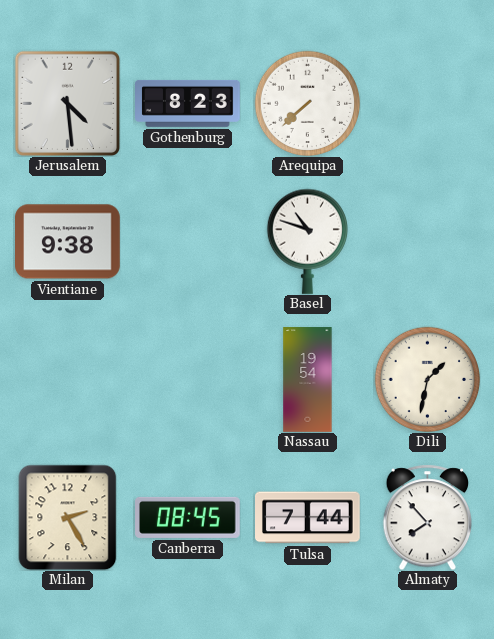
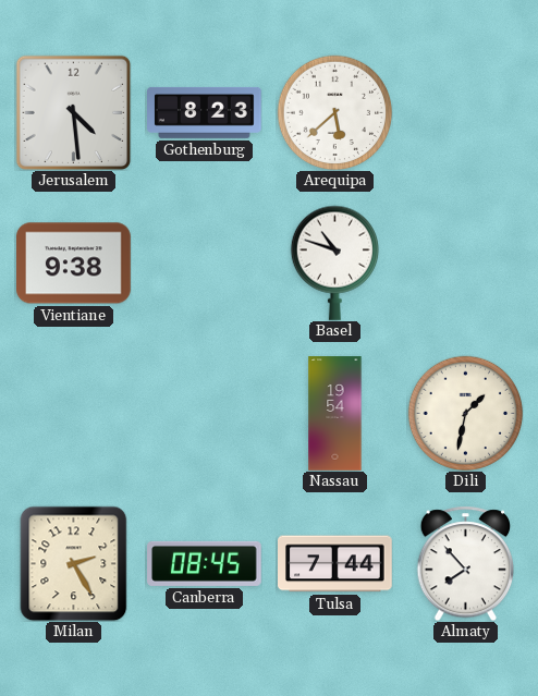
Arequipa: 7:38 -> 5:38
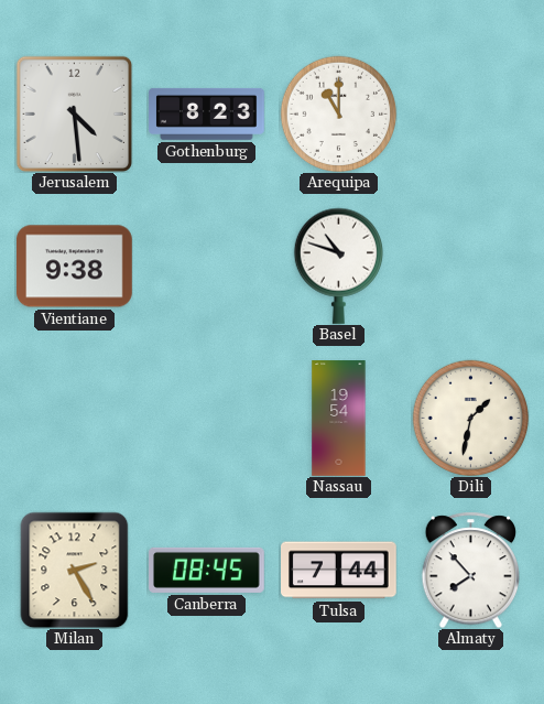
Arequipa: 5:38 -> 11:00
